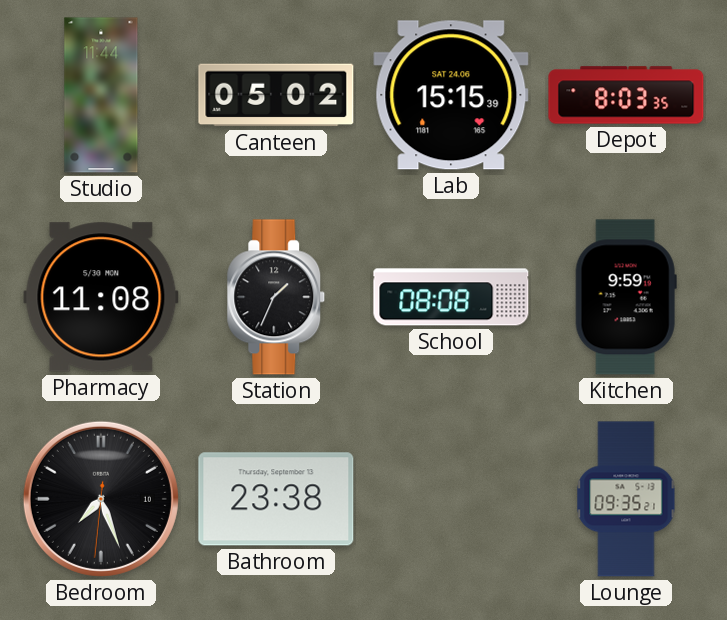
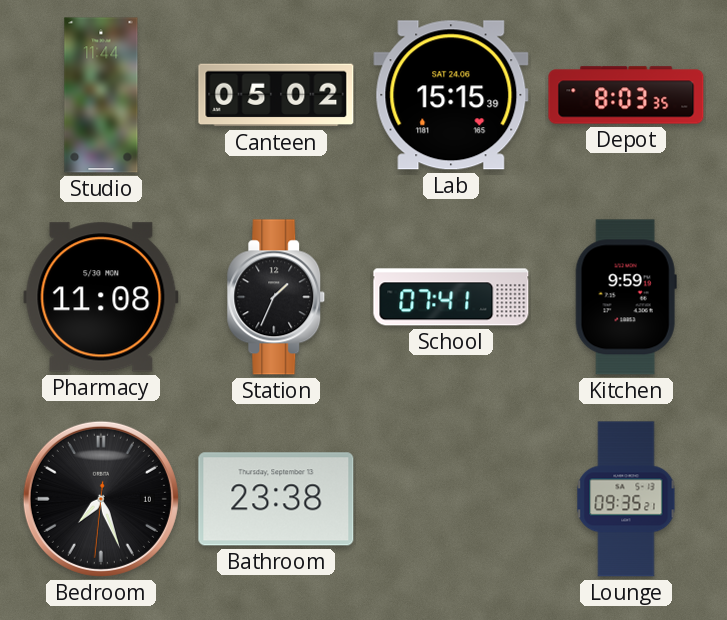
School: 08:08 -> 07:41
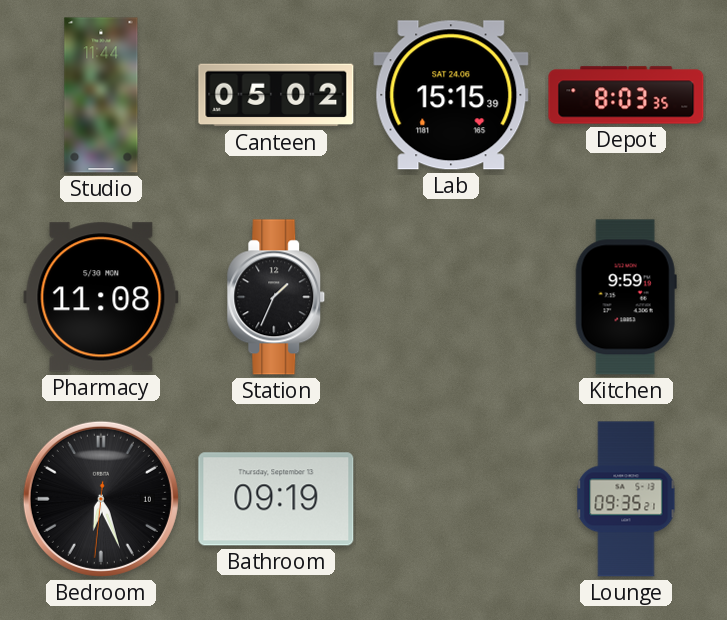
School: 07:41 -> none
Bedroom: 7:26 -> 6:26
Bathroom: 23:38 -> 09:19
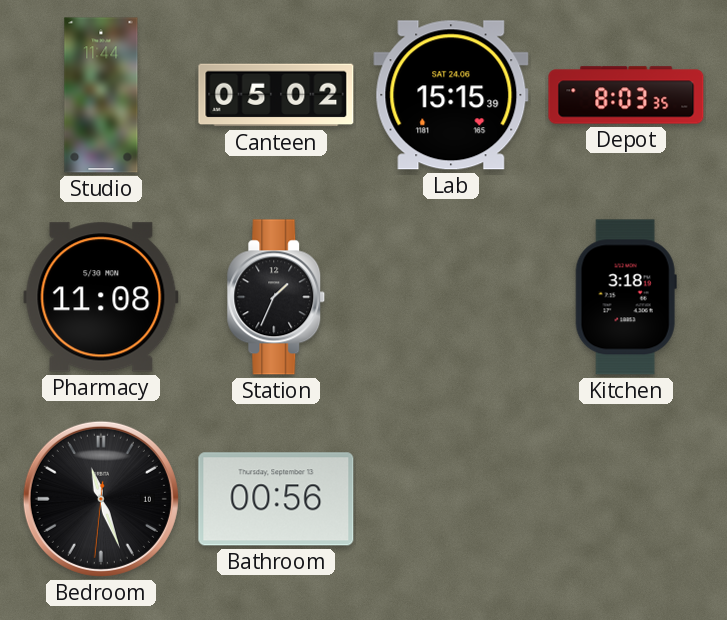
Kitchen: 9:59 -> 3:18
Bedroom: 6:26 -> 11:26
Bathroom: 09:19 -> 00:56
Lounge: 09:35 -> none
